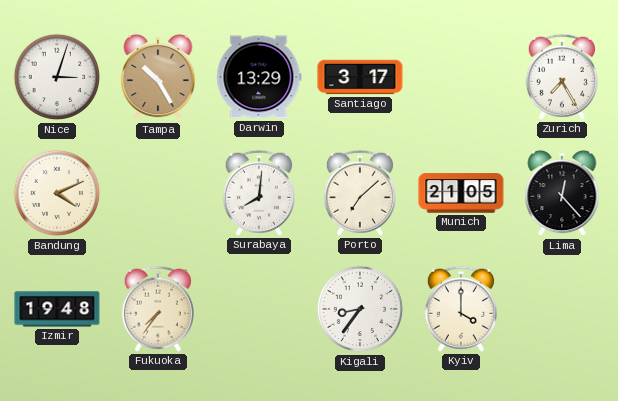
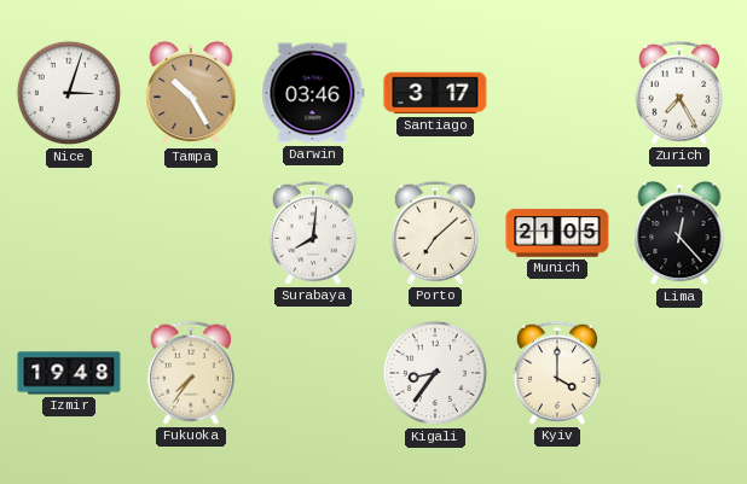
Darwin: 13:29 -> 03:46
Bandung: 4:11 -> none
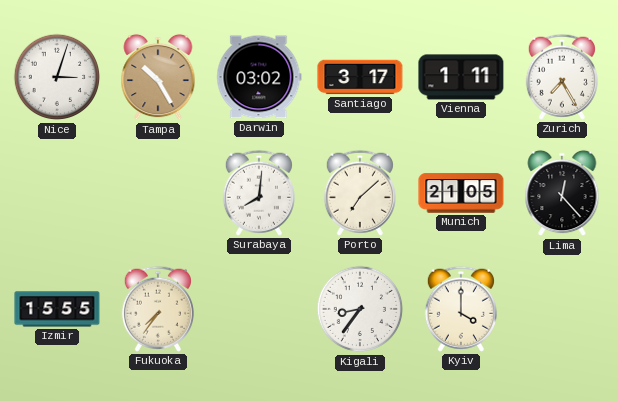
Darwin: 03:46 -> 03:02
Vienna: none -> 1:11
Izmir: 19:48 -> 15:55
